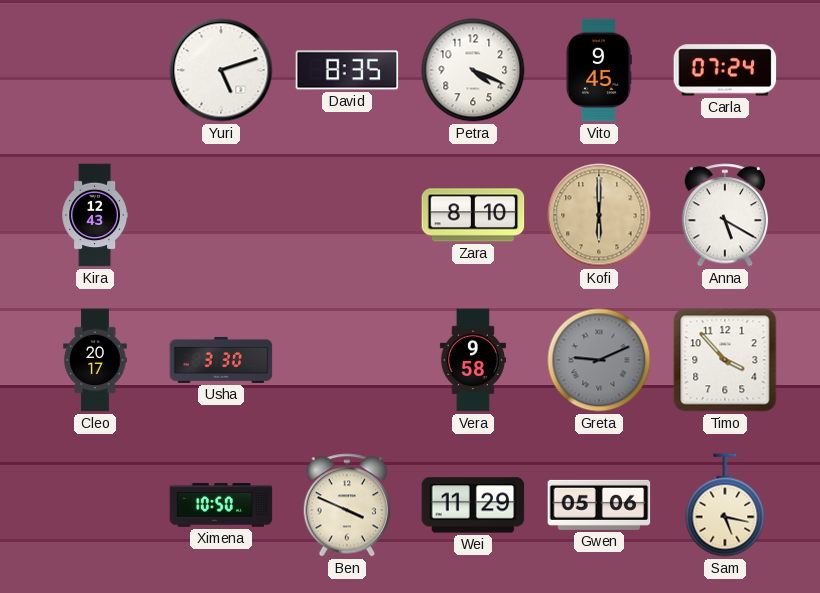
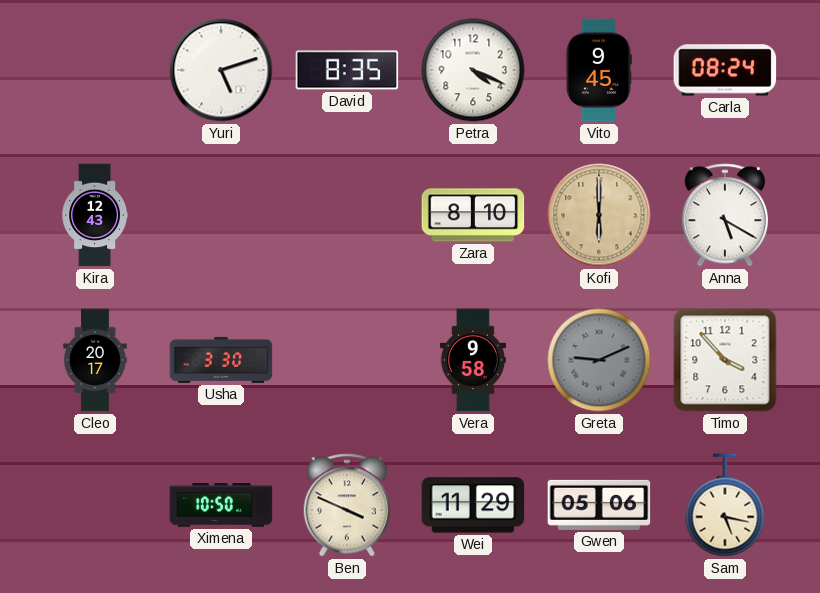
Carla: 07:24 -> 08:24
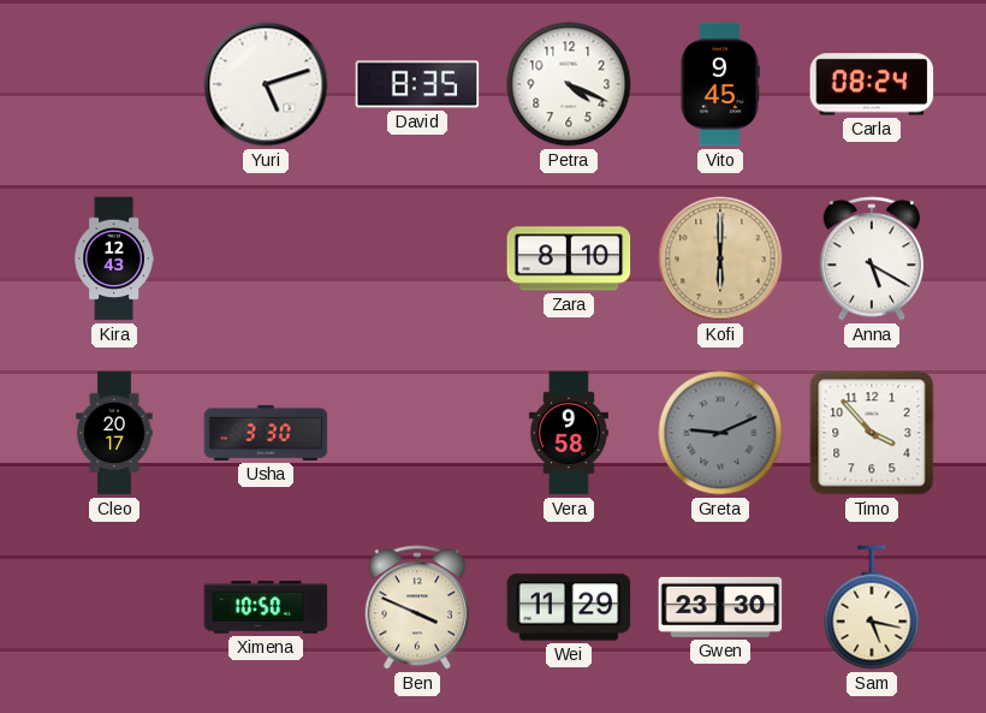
Gwen: 05:06 -> 23:30
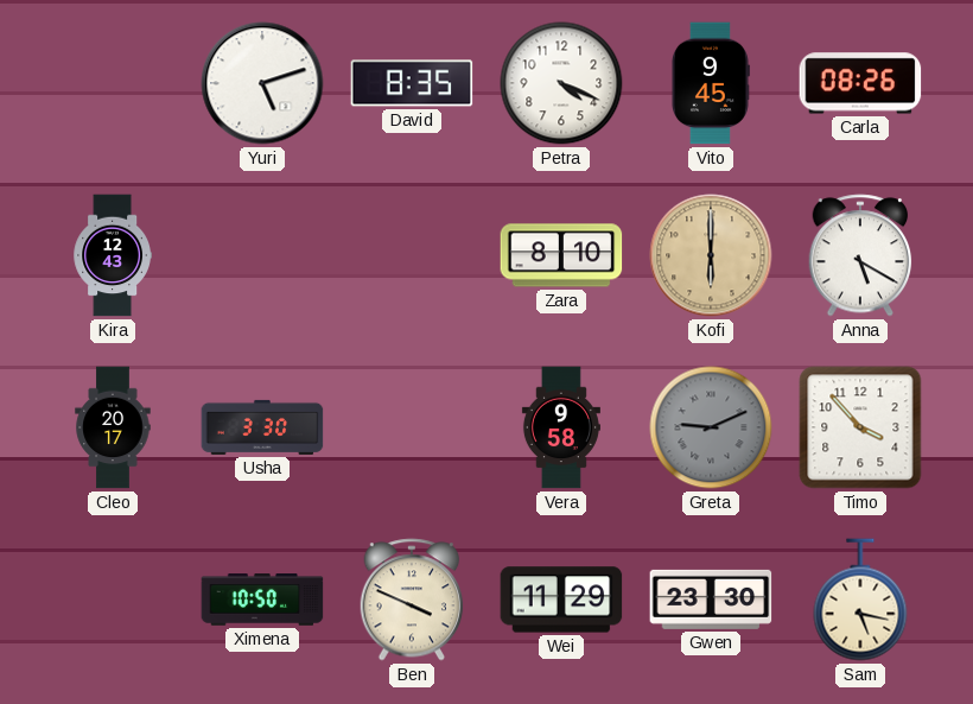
Carla: 08:24 -> 08:26
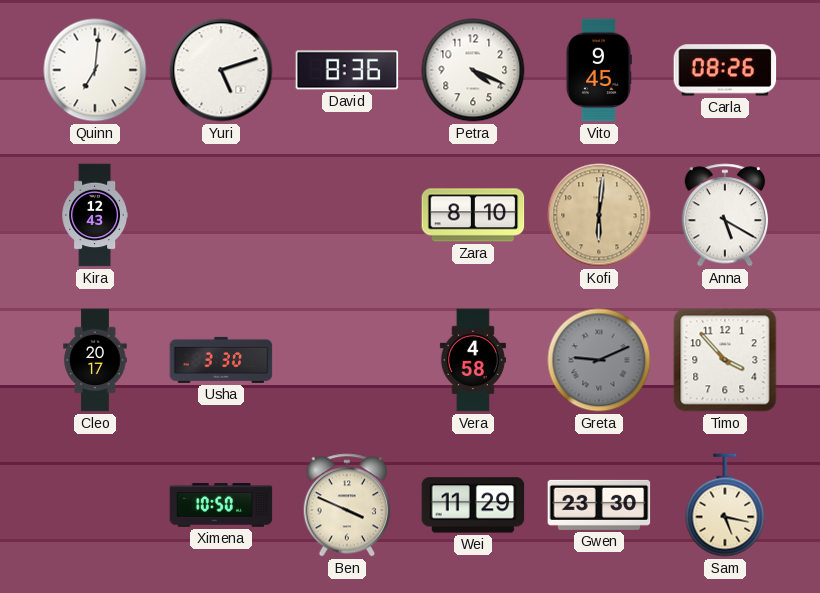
Quinn: none -> 7:01
David: 8:35 -> 8:36
Kofi: 6:00 -> 6:01
Vera: 9:58 -> 4:58
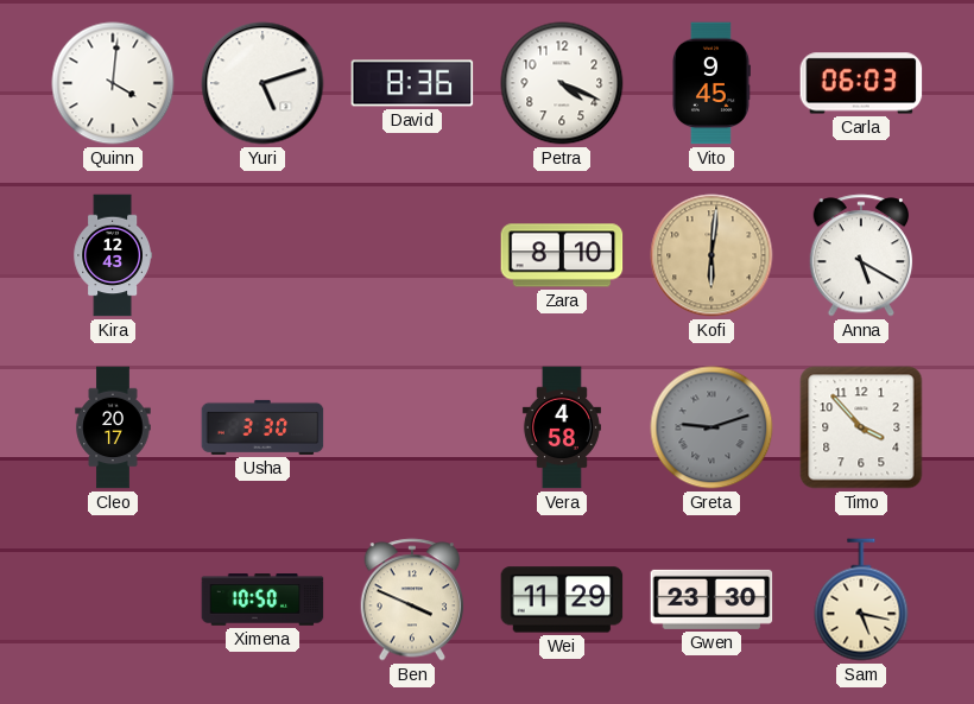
Quinn: 7:01 -> 4:01
Carla: 08:26 -> 06:03
Greta: 9:11 -> 9:12
